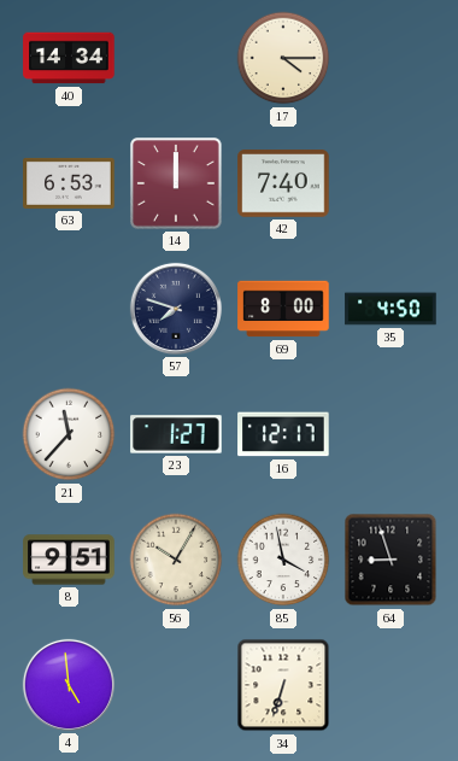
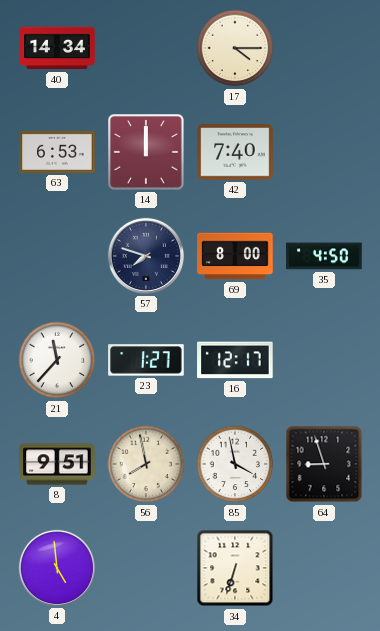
56: 10:05 -> 7:58
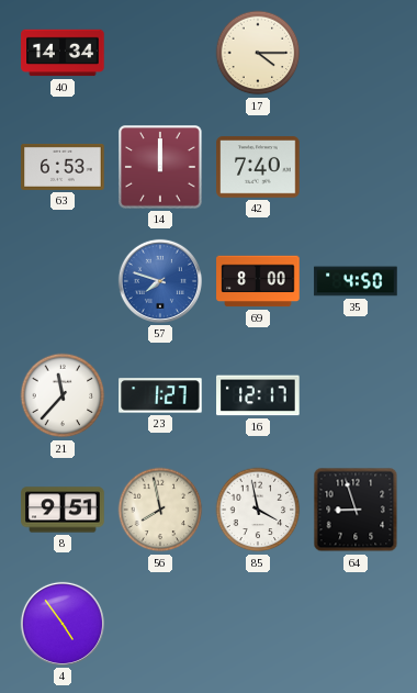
57 dial: navy -> blue
4: 4:59 -> 4:54
34: 6:33 -> none
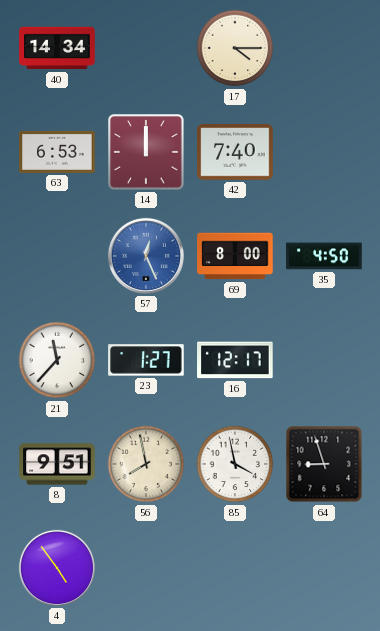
57: 7:48 -> 12:26
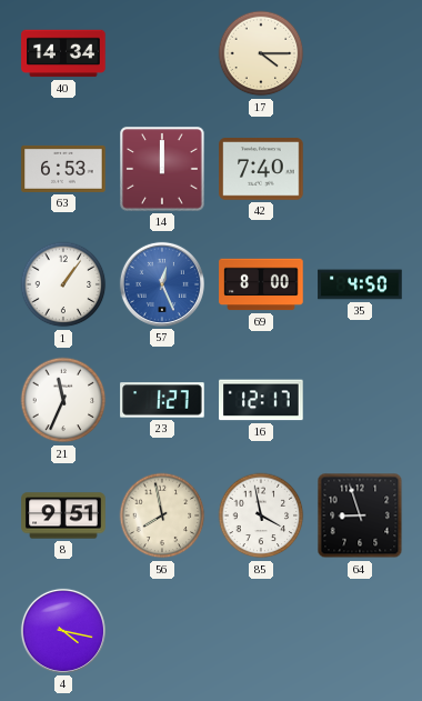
1: none -> 1:06
21: 11:37 -> 11:34
4: 4:54 -> 4:17
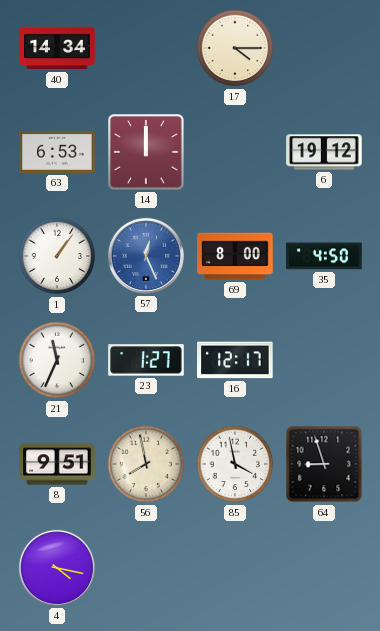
42: 7:40 -> none
6: none -> 19:12
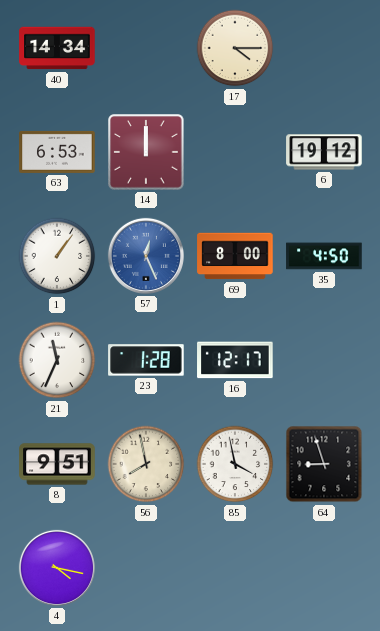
23: 1:27 -> 1:28
